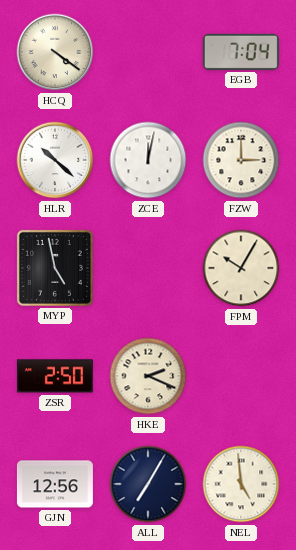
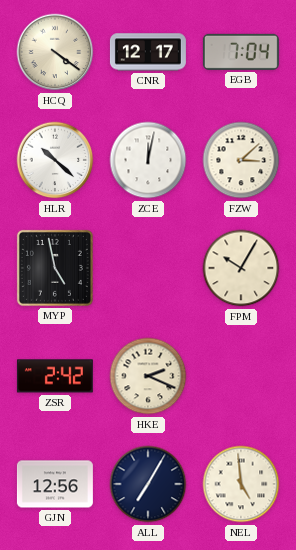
CNR: none -> 12:17
FZW: 3:00 -> 3:08
ZSR: 2:50 -> 2:42
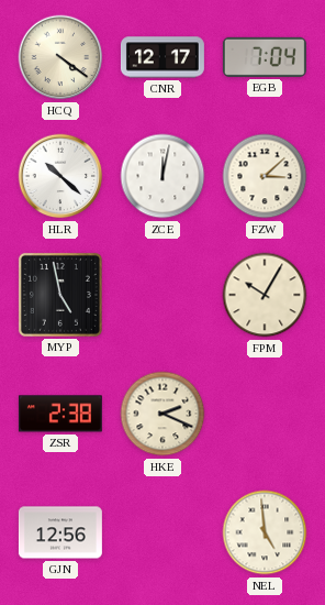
ZSR: 2:42 -> 2:38
ALL: 7:05 -> none
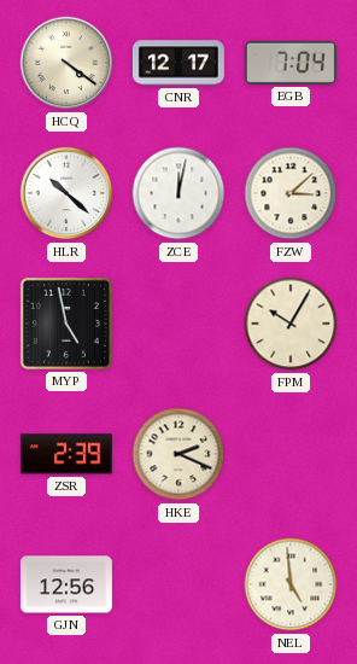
ZSR: 2:38 -> 2:39
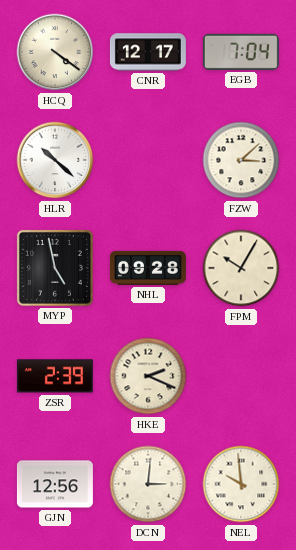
ZCE: 12:02 -> none
NHL: none -> 09:28
DCN: none -> 3:01
NEL: 4:59 -> 9:59
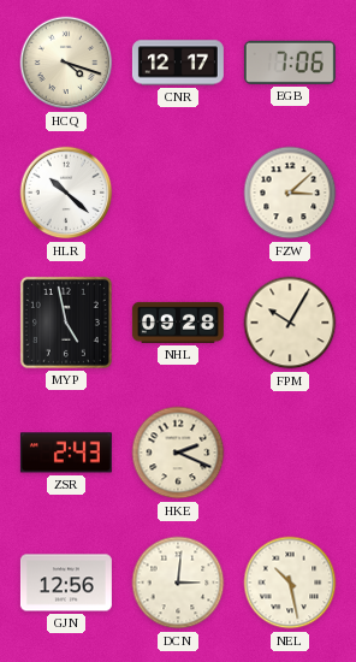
HCQ: 4:21 -> 4:18
EGB: 7:04 -> 7:06
ZSR: 2:39 -> 2:43
NEL: 9:59 -> 10:28
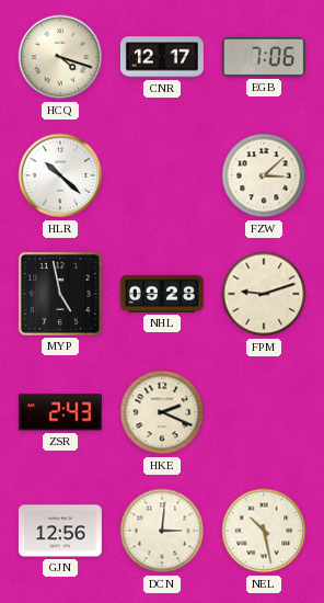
FPM: 10:05 -> 9:12
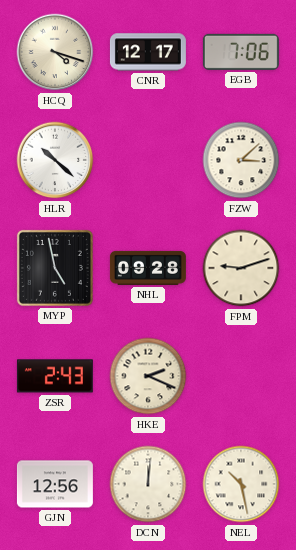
DCN: 3:01 -> 12:01
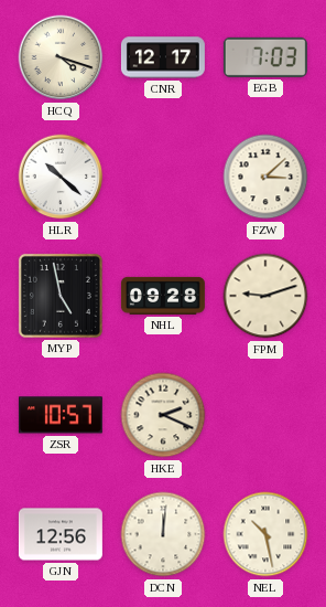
EGB: 7:06 -> 7:03
ZSR: 2:43 -> 10:57
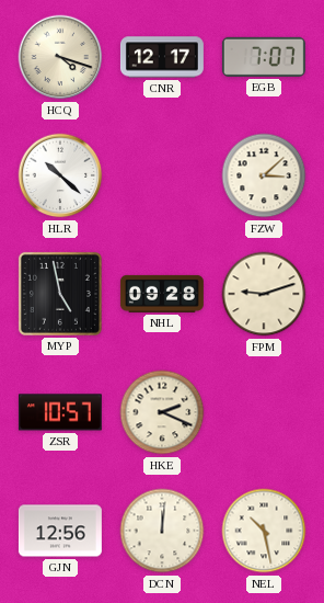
EGB: 7:03 -> 7:07
